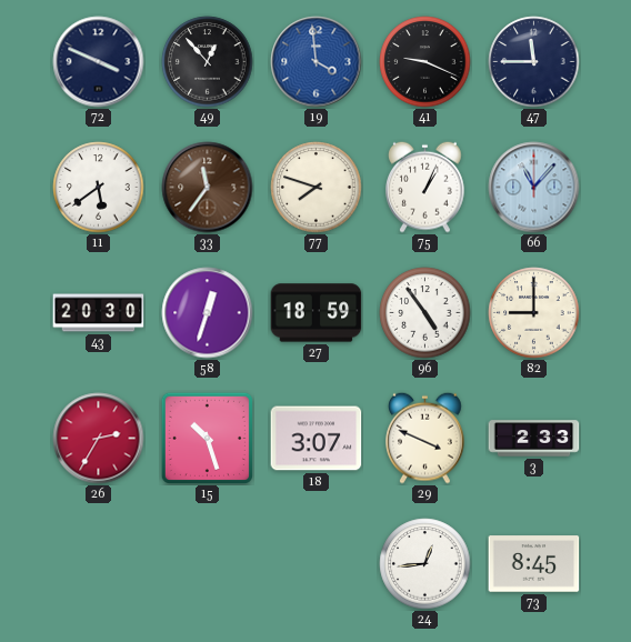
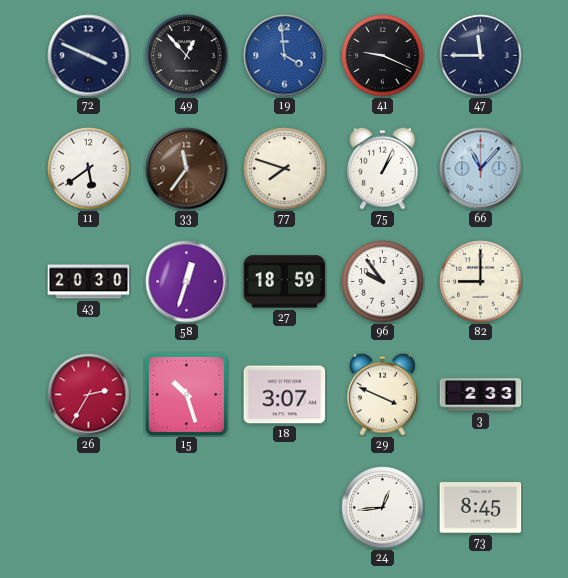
96: 4:54 -> 9:54
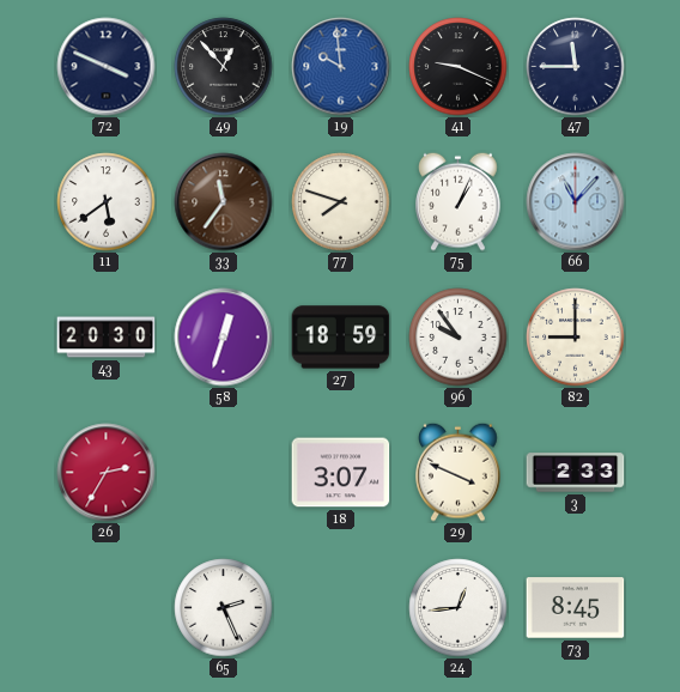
19: 3:59 -> 9:59
15: 10:27 -> none
65: none -> 2:26
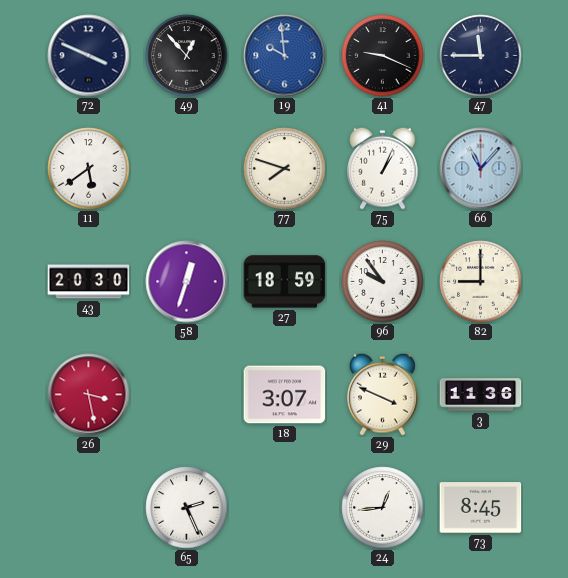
33: 11:36 -> none
26: 2:35 -> 3:28
3: 2:33 -> 11:36
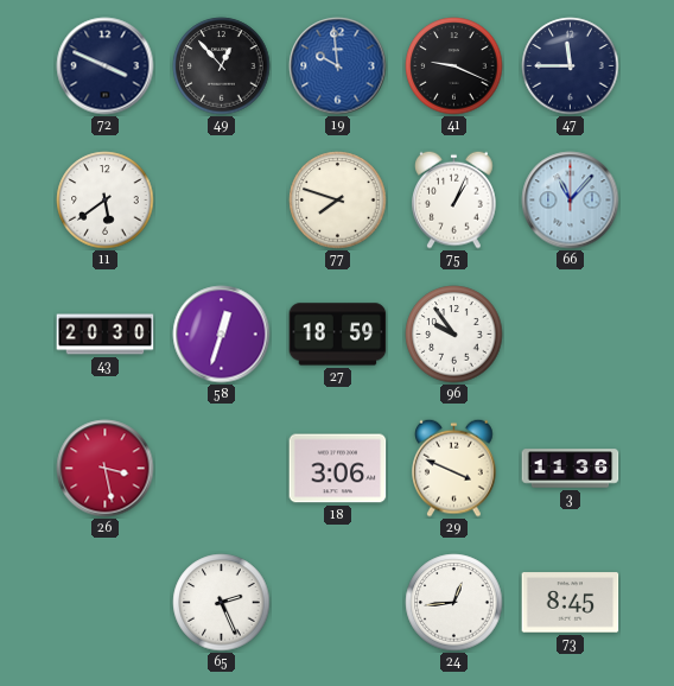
82: 9:00 -> none
18: 3:07 -> 3:06
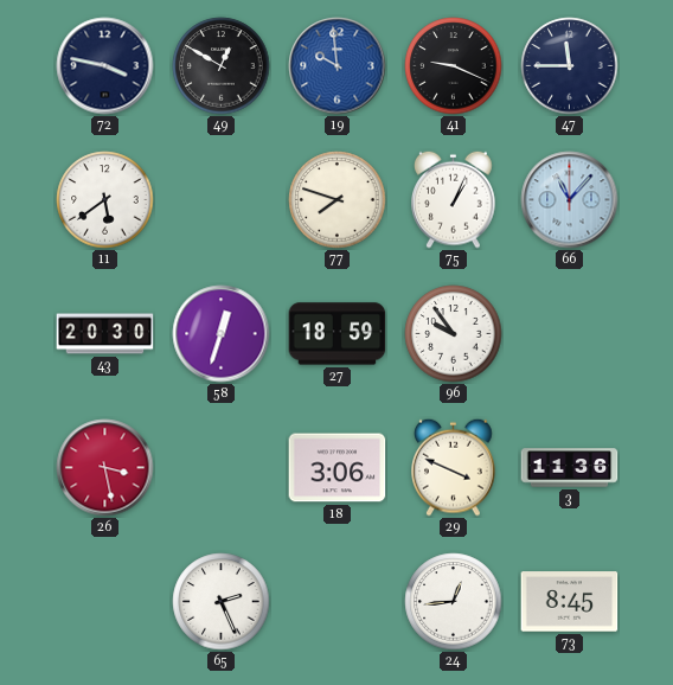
72: 3:49 -> 3:47
49: 12:53 -> 12:50
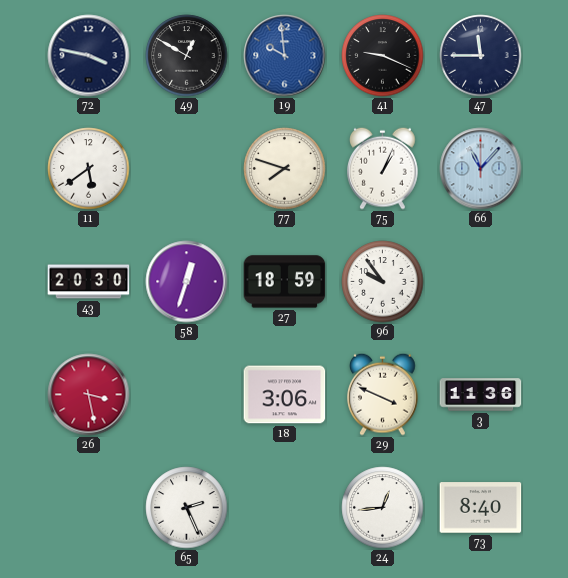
73: 8:45 -> 8:40
